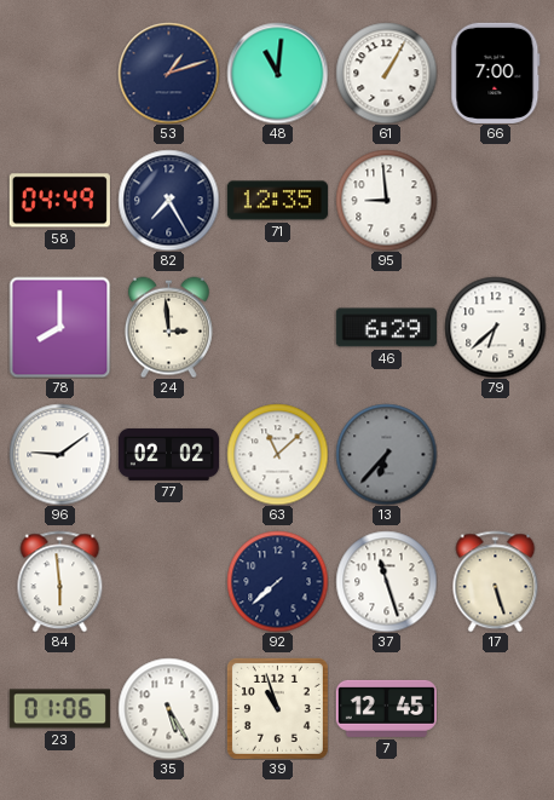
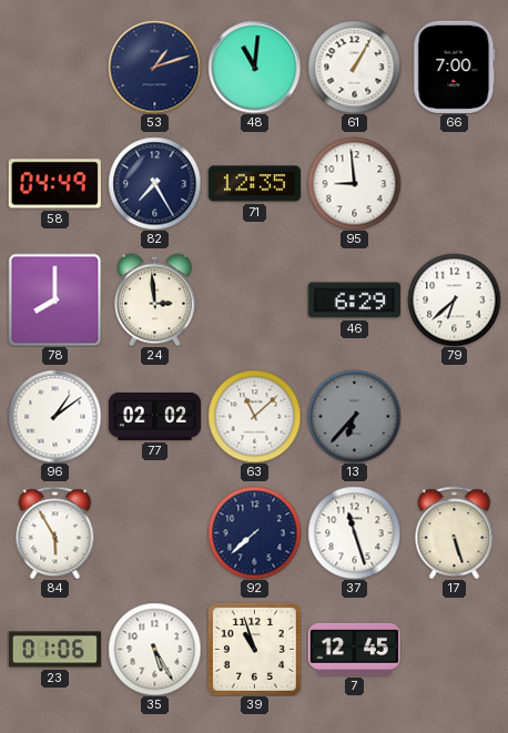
96: 9:09 -> 1:09
84: 5:59 -> 5:55
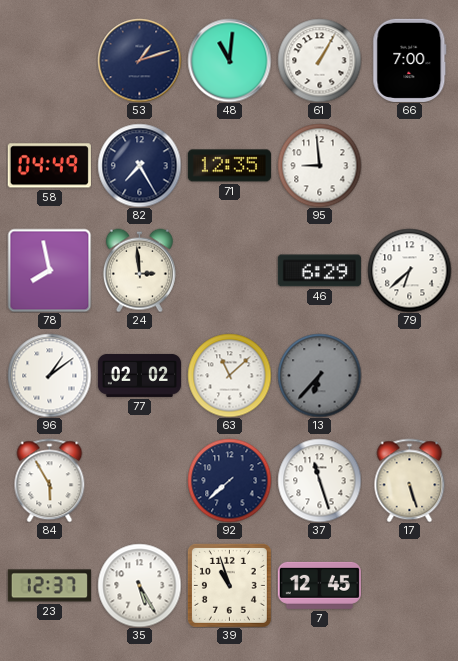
78: 8:00 -> 7:58
23: 01:06 -> 12:37
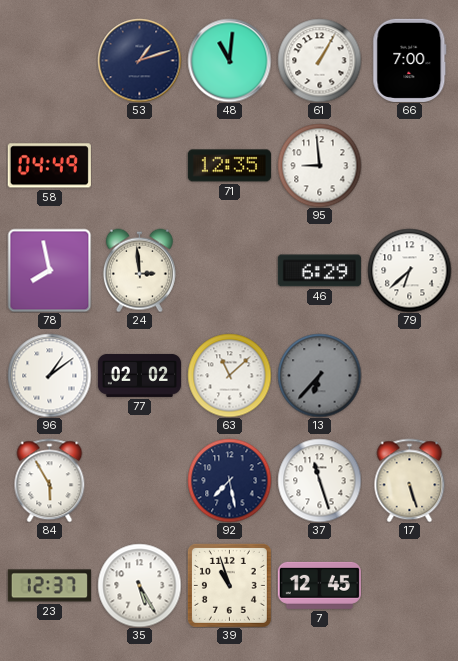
82: 7:25 -> none
92: 7:38 -> 7:28
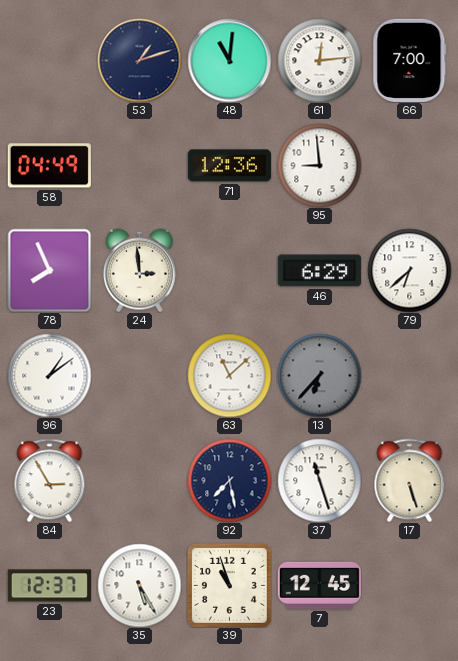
61: 1:05 -> 12:14
71: 12:35 -> 12:36
78: 7:58 -> 7:56
77: 02:02 -> none
84: 5:55 -> 2:55
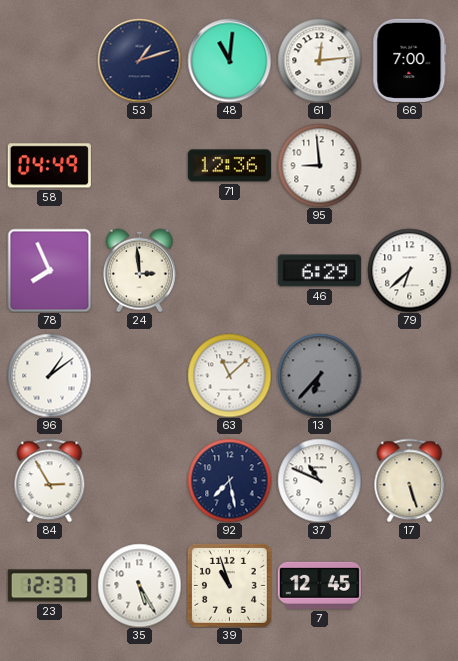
37: 11:27 -> 10:49
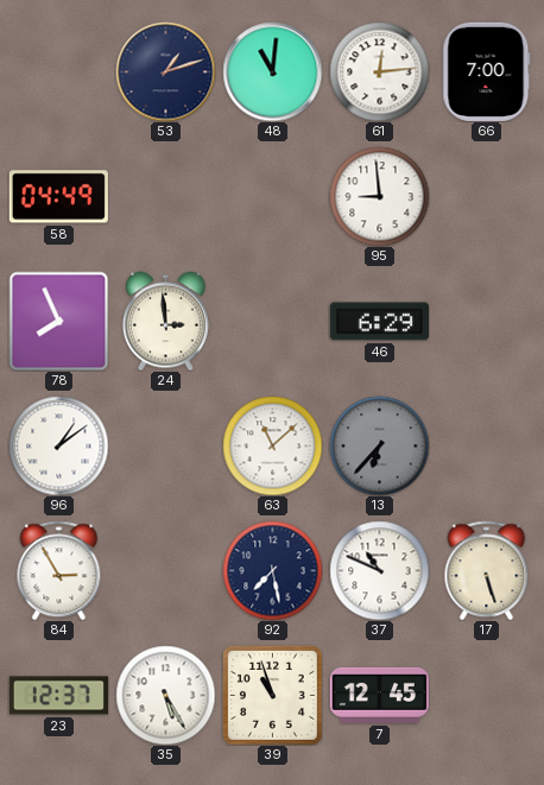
71: 12:36 -> none
79: 6:38 -> none
